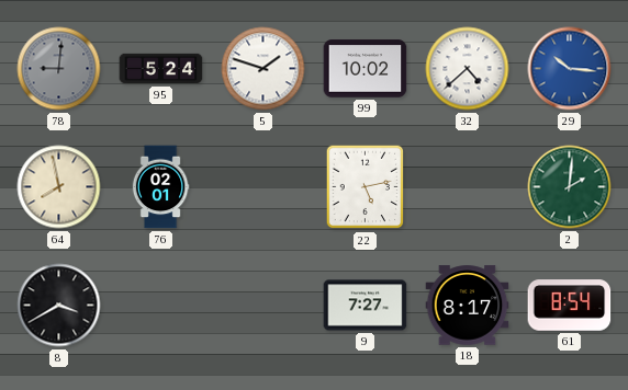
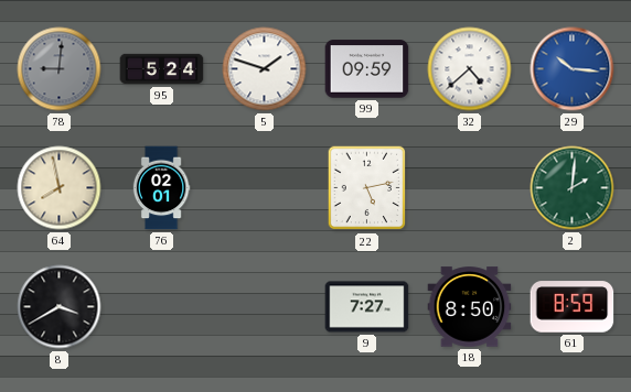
99: 10:02 -> 09:59
18: 8:17 -> 8:50
61: 8:54 -> 8:59
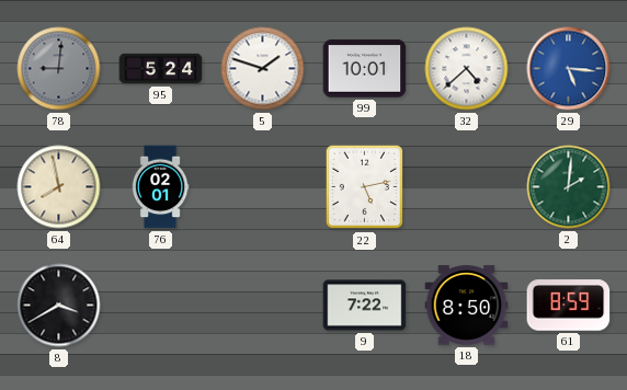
99: 09:59 -> 10:01
29: 10:16 -> 5:16
9: 7:27 -> 7:22
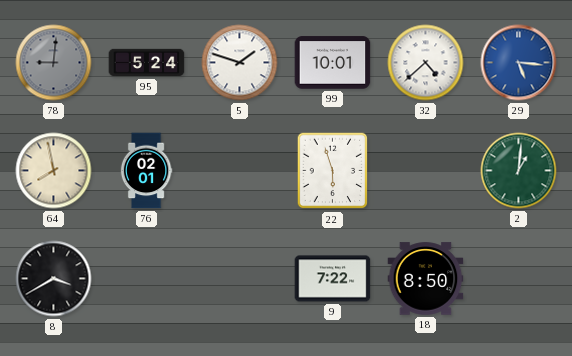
22: 5:13 -> 5:57
2: 2:01 -> 1:01
61: 8:59 -> none
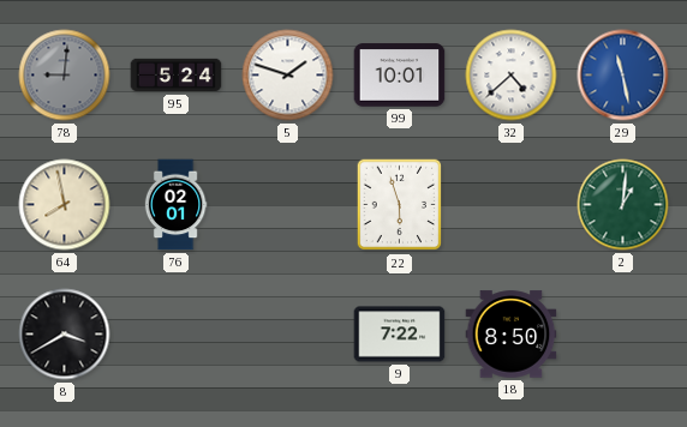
29: 5:16 -> 11:28
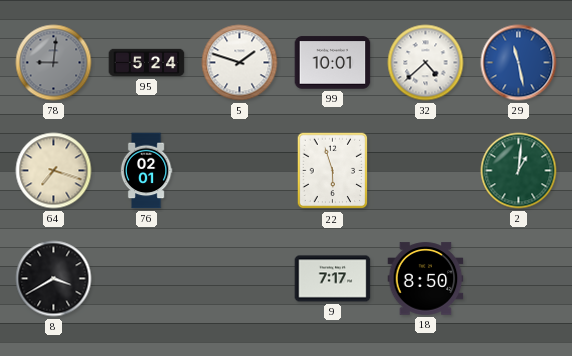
64: 7:58 -> 7:18
9: 7:22 -> 7:17
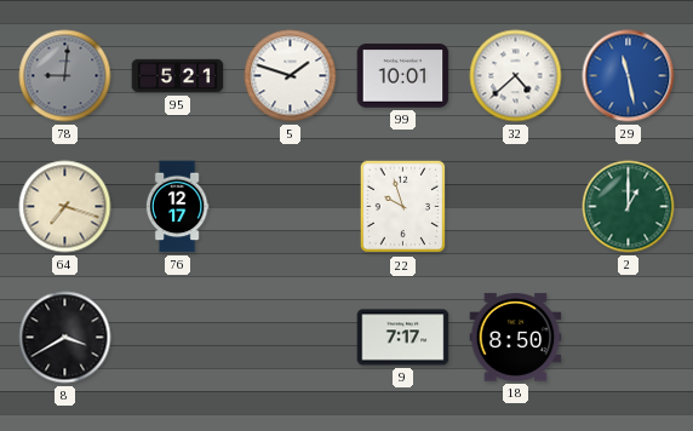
95: 5:24 -> 5:21
76: 02:01 -> 12:17
22: 5:57 -> 9:57
2: 1:01 -> 1:00
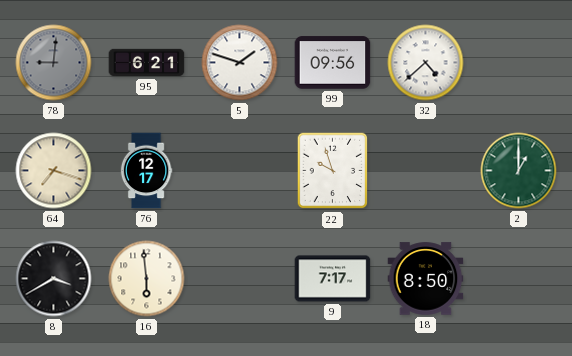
95: 5:21 -> 6:21
99: 10:01 -> 09:56
29: 11:28 -> none
16: none -> 5:59
